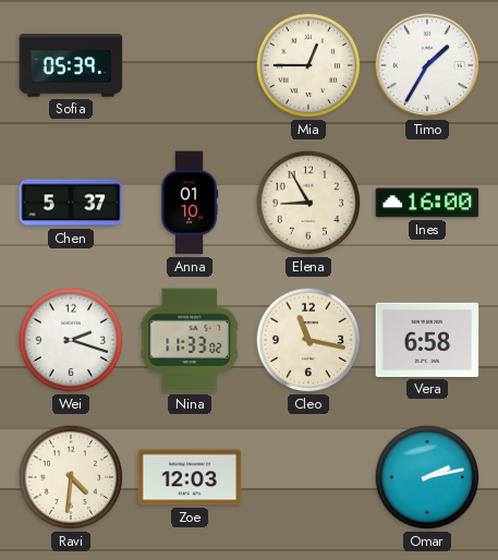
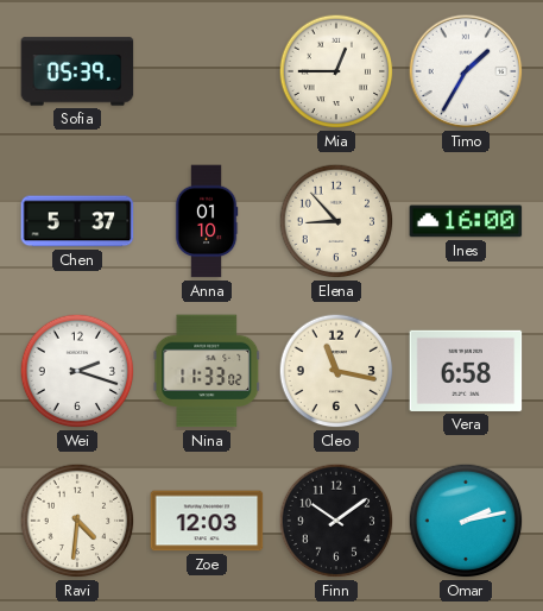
Elena: 8:55 -> 8:53
Finn: none -> 10:09
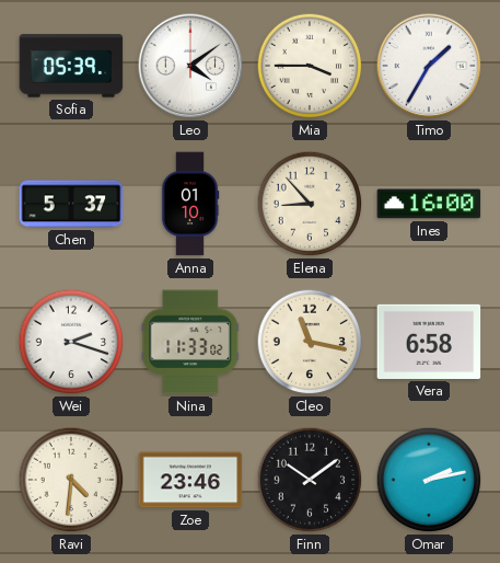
Leo: none -> 4:09
Mia: 12:45 -> 3:45
Zoe: 12:03 -> 23:46
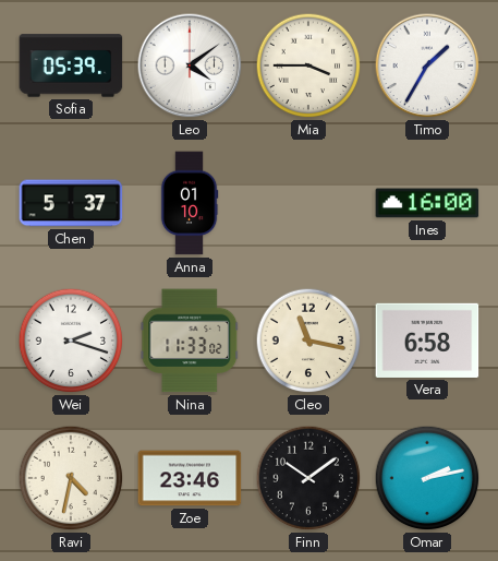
Elena: 8:53 -> none
Ravi: 4:31 -> 4:32
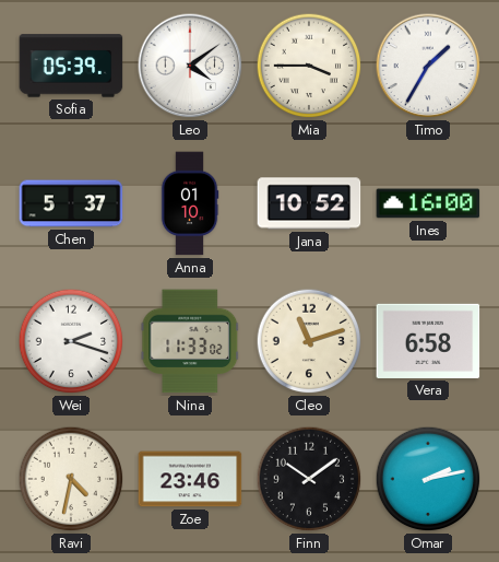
Jana: none -> 10:52
Cleo: 11:17 -> 11:12
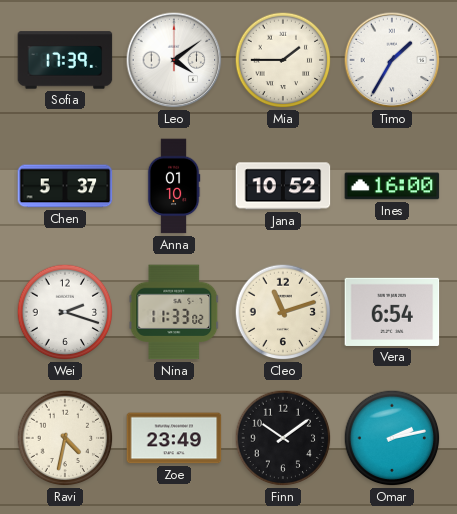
Sofia: 05:39 -> 17:39
Mia: 3:45 -> 1:45
Vera: 6:58 -> 6:54
Zoe: 23:46 -> 23:49
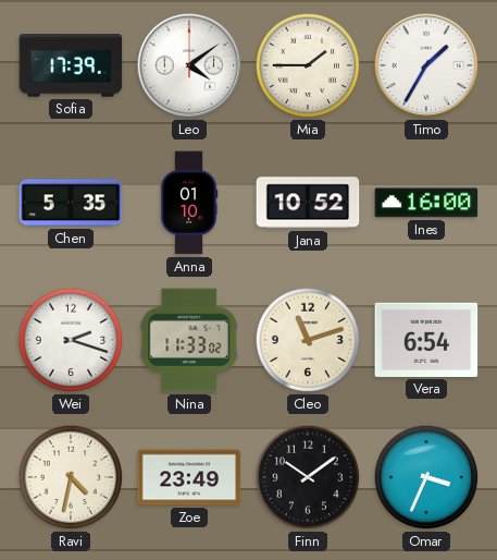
Chen: 5:37 -> 5:35
Omar: 2:13 -> 3:34
